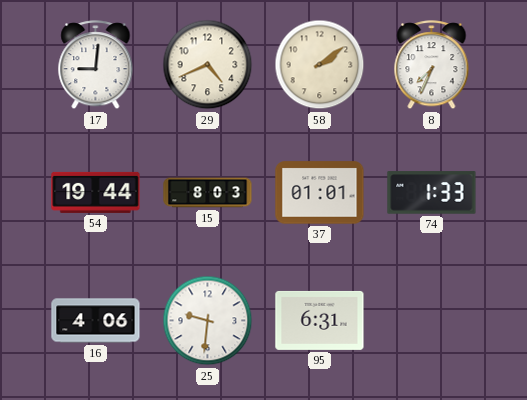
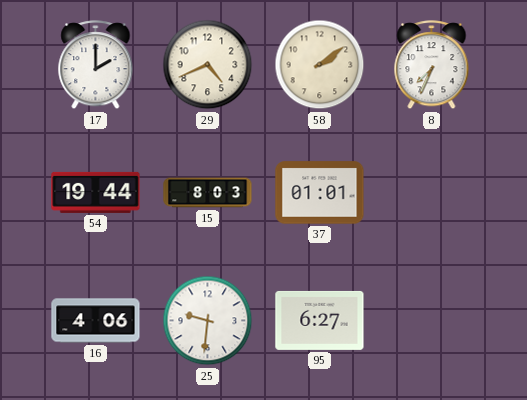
17: 9:01 -> 2:00
74: 1:33 -> none
95: 6:31 -> 6:27
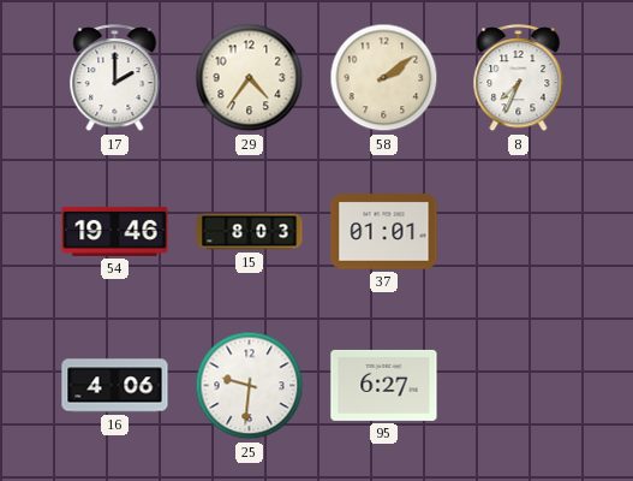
29: 4:41 -> 4:36
54: 19:44 -> 19:46
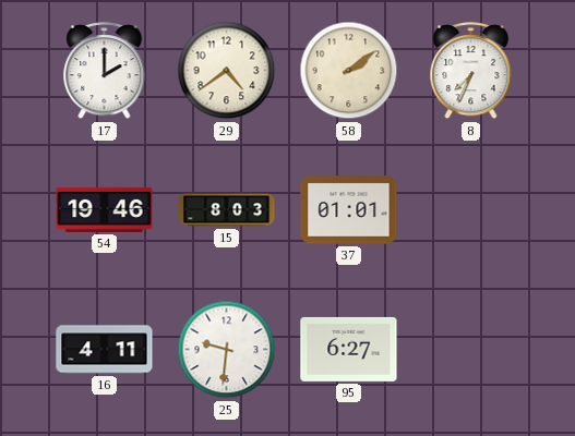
29: 4:36 -> 4:39
16: 4:06 -> 4:11
